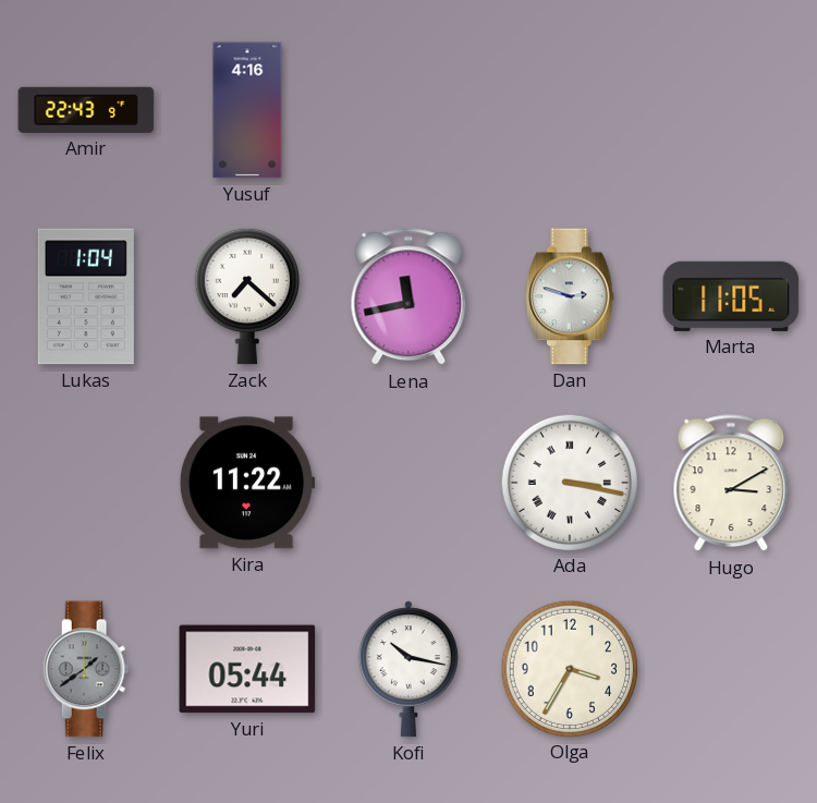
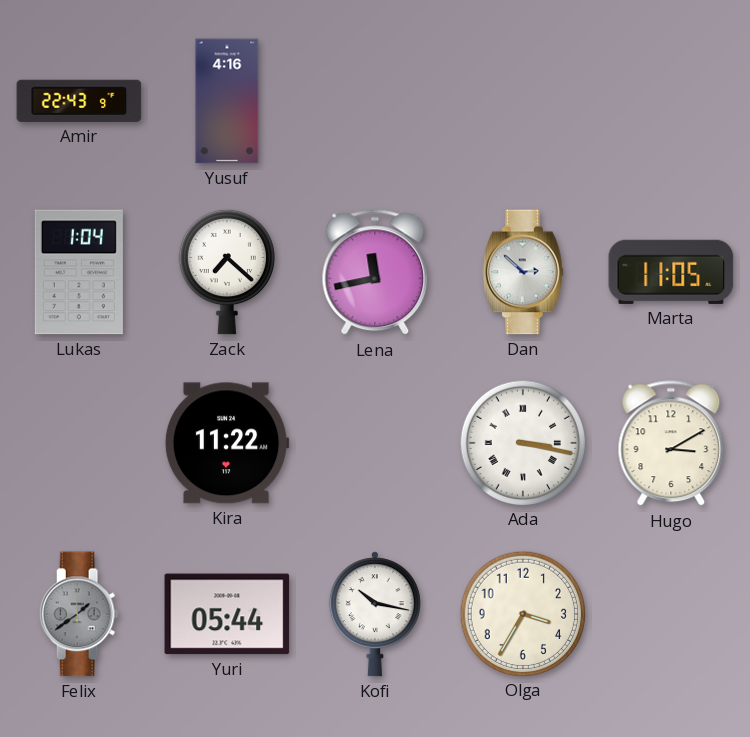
Dan: 2:48 -> 2:52
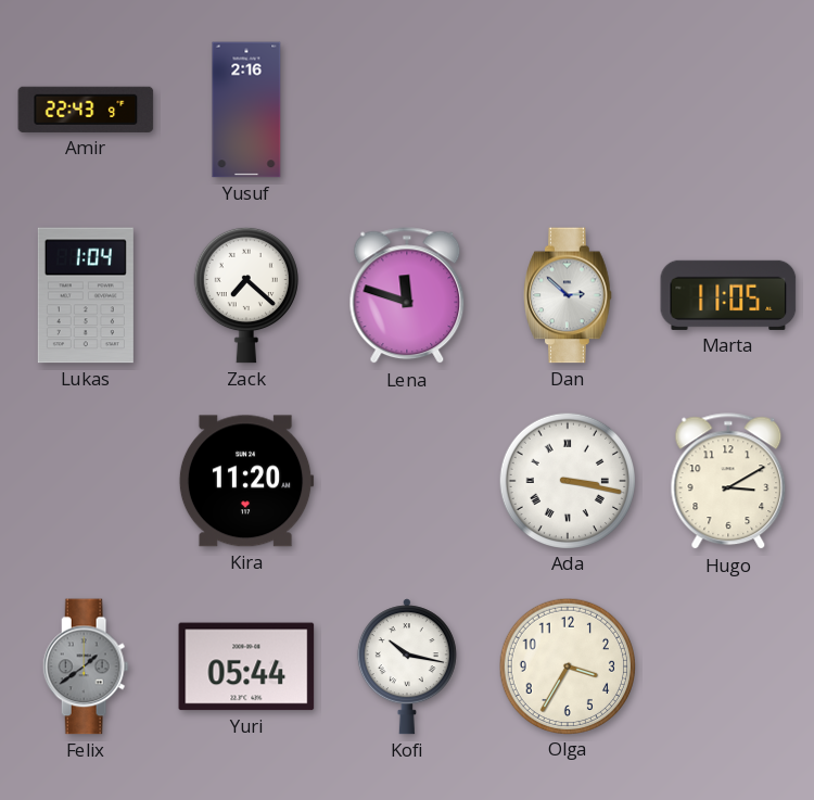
Yusuf: 4:16 -> 2:16
Lena: 11:43 -> 11:48
Kira: 11:22 -> 11:20
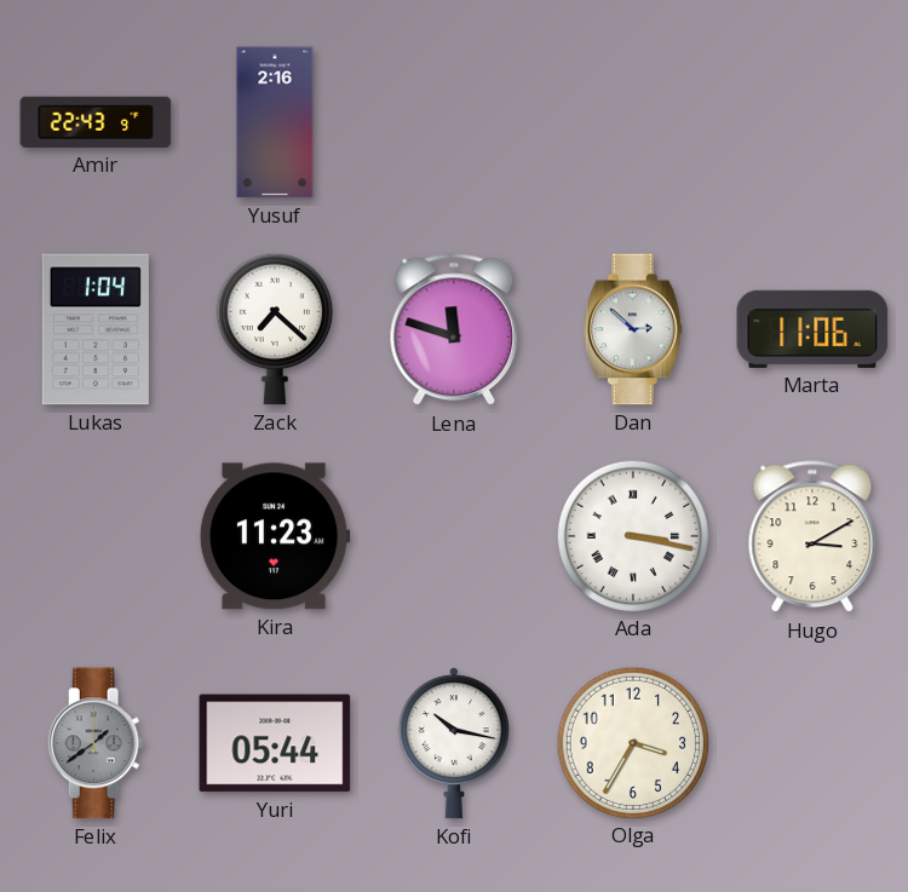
Marta: 11:05 -> 11:06
Kira: 11:20 -> 11:23
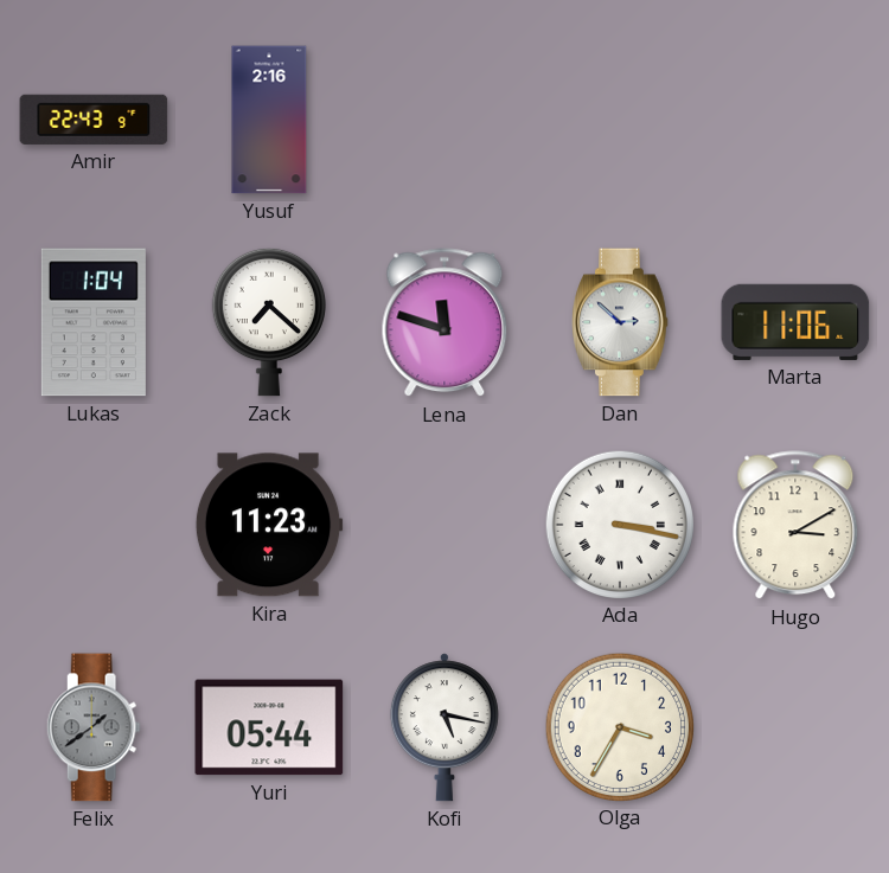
Kofi: 10:17 -> 5:17
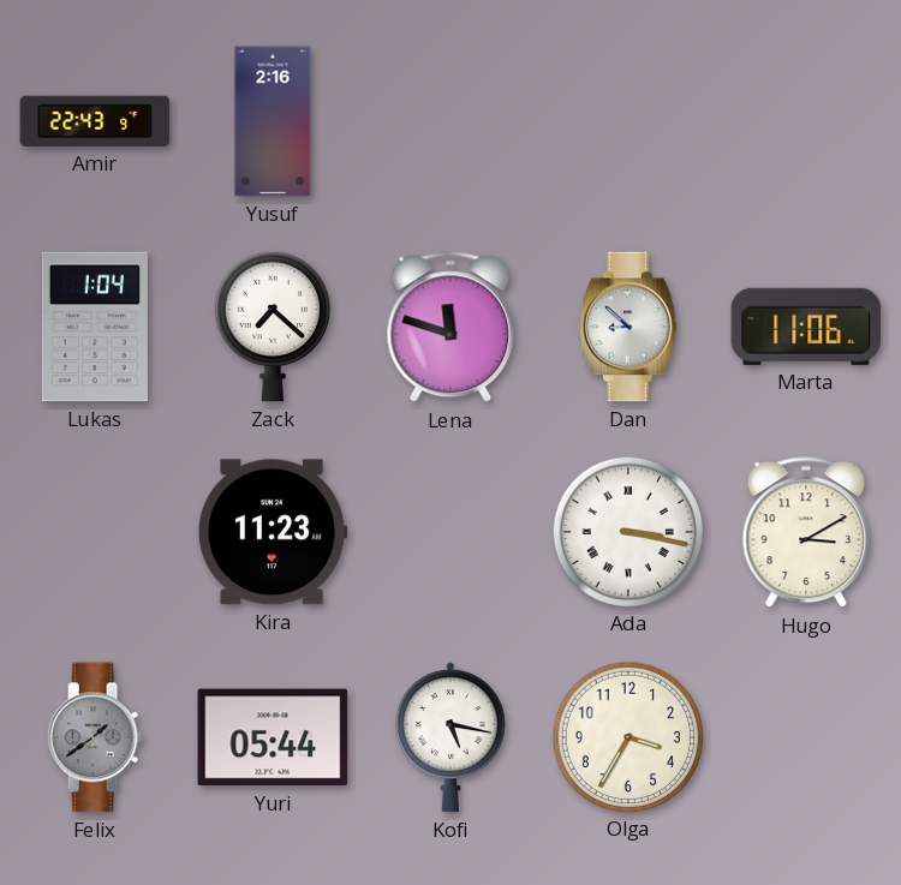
Dan: 2:52 -> 8:52
